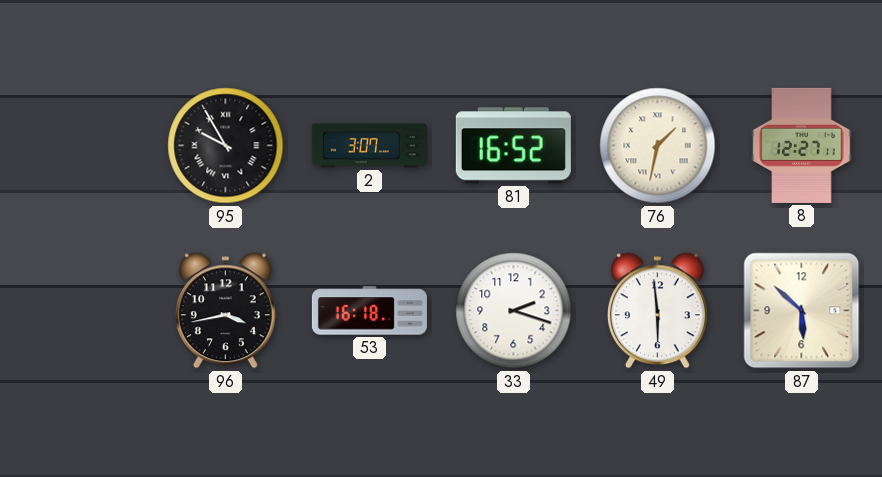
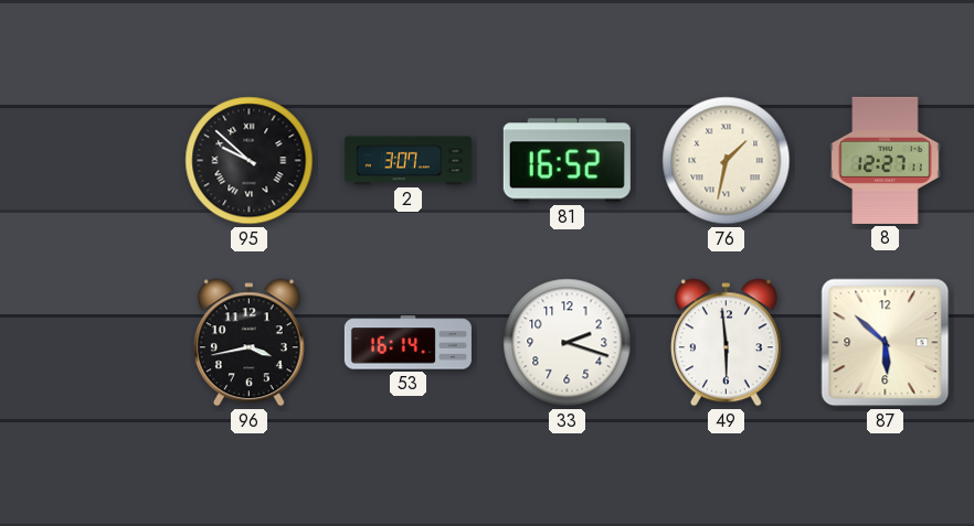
95: 9:55 -> 9:52
53: 16:18 -> 16:14
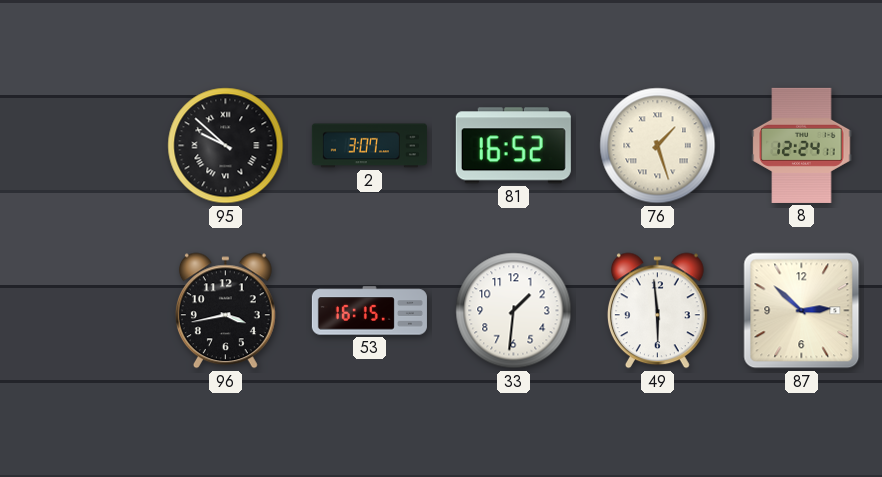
76: 1:32 -> 1:27
8: 12:27 -> 12:24
53: 16:14 -> 16:15
33: 2:18 -> 1:31
87: 5:52 -> 2:52
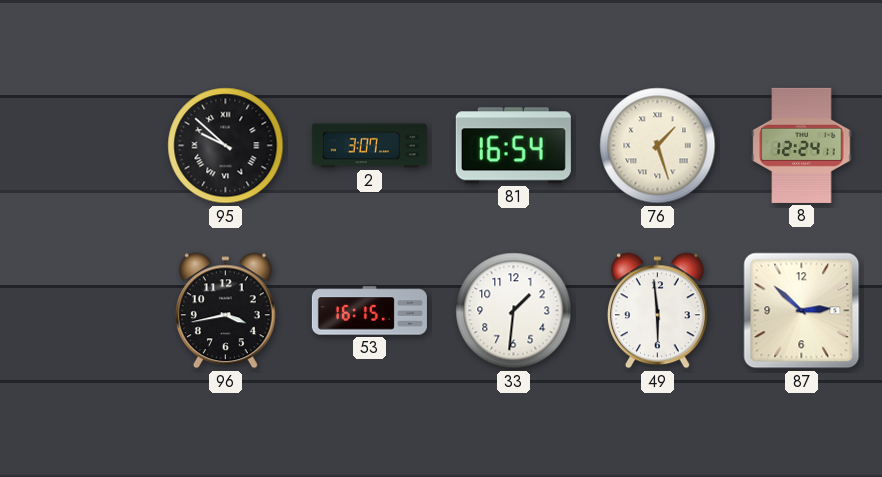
81: 16:52 -> 16:54
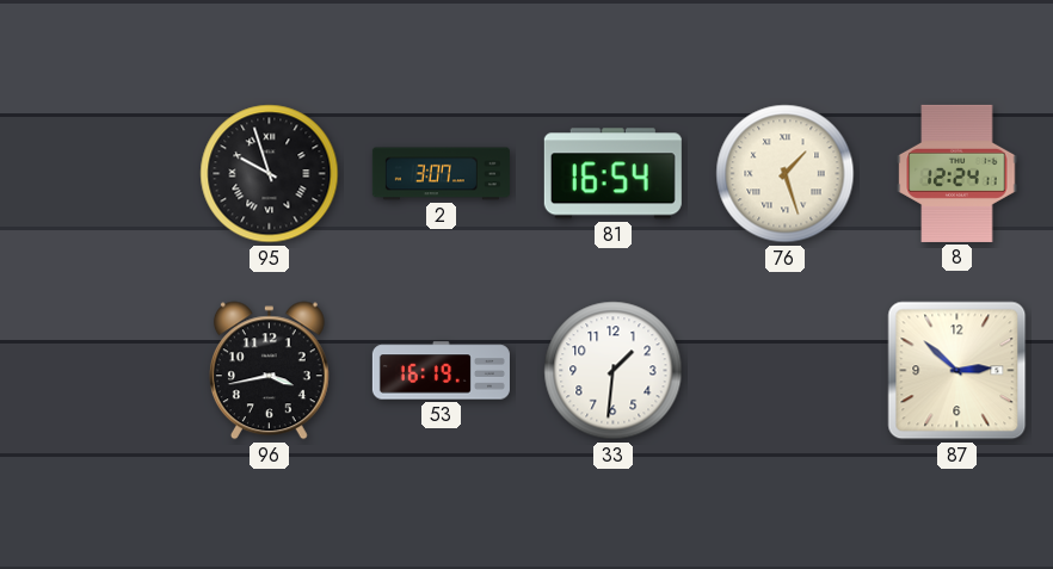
95: 9:52 -> 9:57
53: 16:15 -> 16:19
49: 5:59 -> none
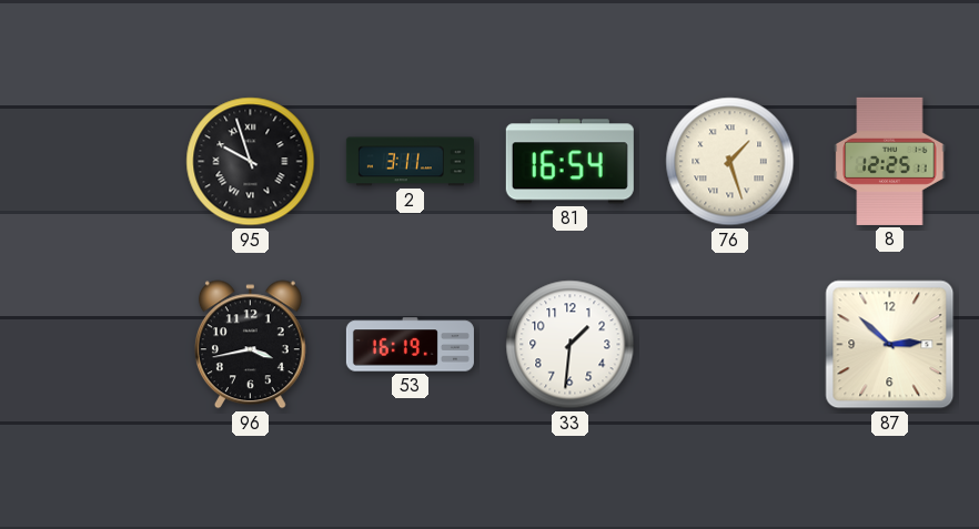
2: 3:07 -> 3:11
8: 12:24 -> 12:25
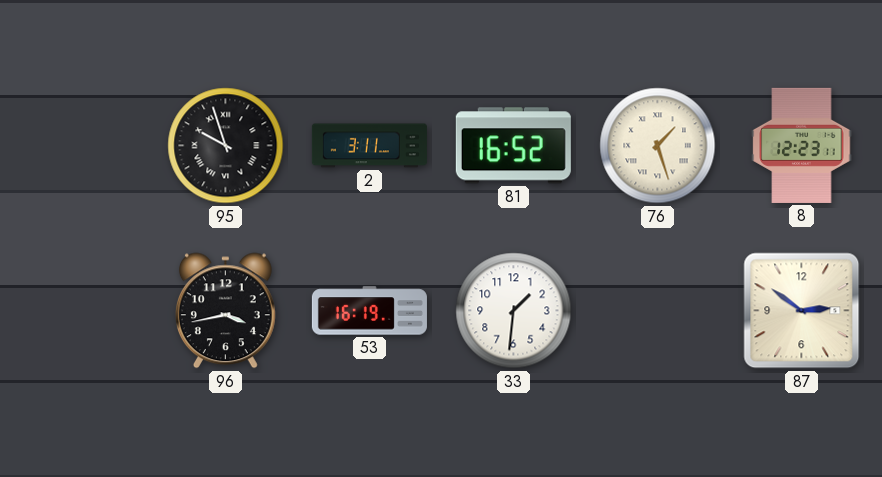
81: 16:54 -> 16:52
8: 12:25 -> 12:23
87: 2:52 -> 2:51
